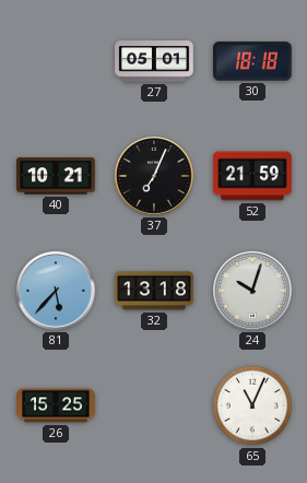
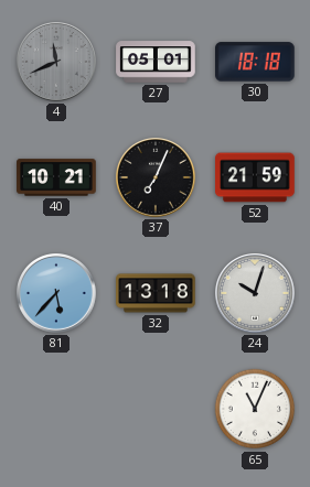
4: none -> 11:41
26: 15:25 -> none
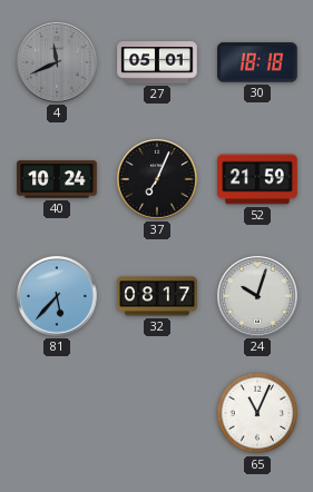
40: 10:21 -> 10:24
32: 13:18 -> 08:17
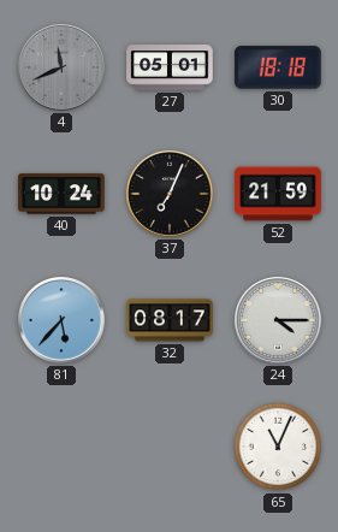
24: 10:03 -> 4:15
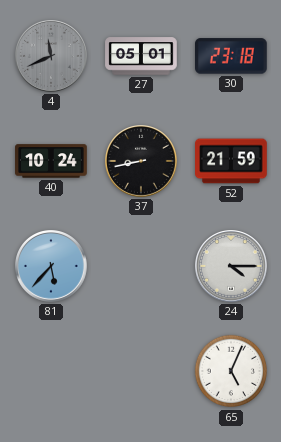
30: 18:18 -> 23:18
37: 7:04 -> 8:43
32: 08:17 -> none
65: 11:04 -> 5:04
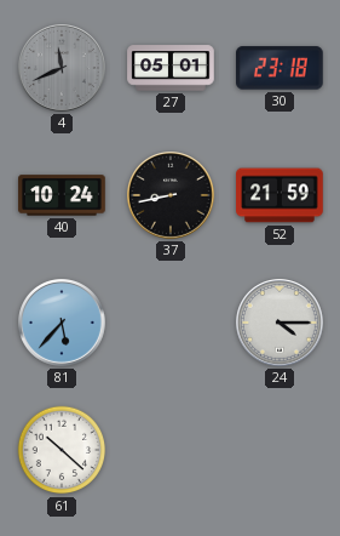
61: none -> 10:22
65: 5:04 -> none
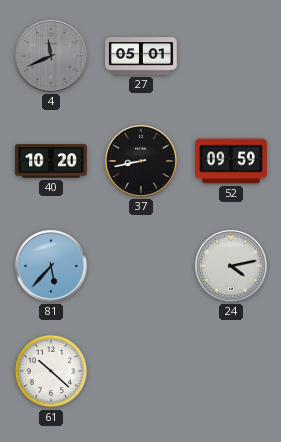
30: 23:18 -> none
40: 10:24 -> 10:20
52: 21:59 -> 09:59
24: 4:15 -> 4:13
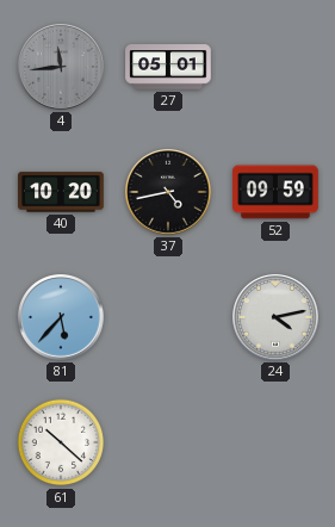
4: 11:41 -> 11:44
37: 8:43 -> 4:43
